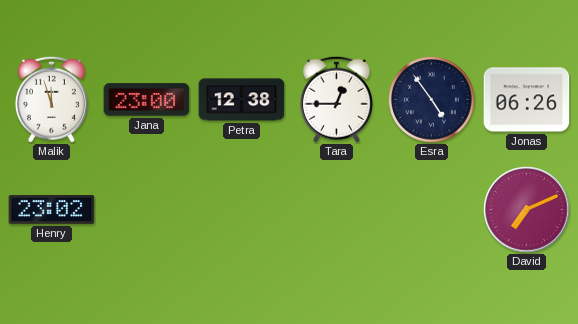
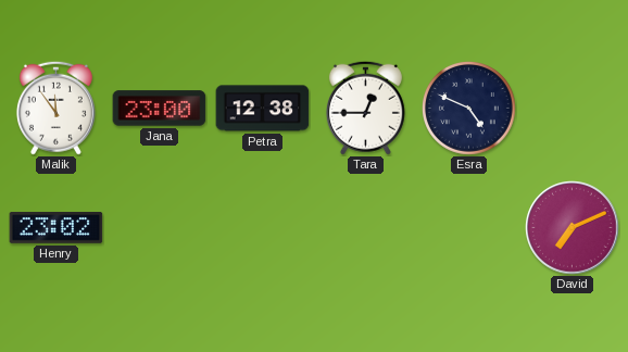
Malik: 11:57 -> 11:54
Esra: 4:54 -> 4:49
Jonas: 06:26 -> none
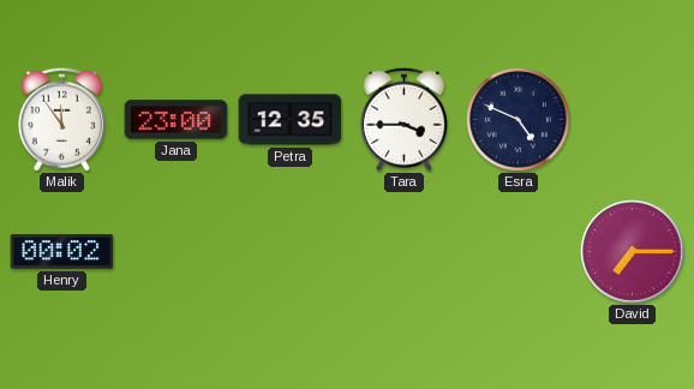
Petra: 12:38 -> 12:35
Tara: 12:45 -> 3:45
Henry: 23:02 -> 00:02
David: 7:11 -> 7:15
